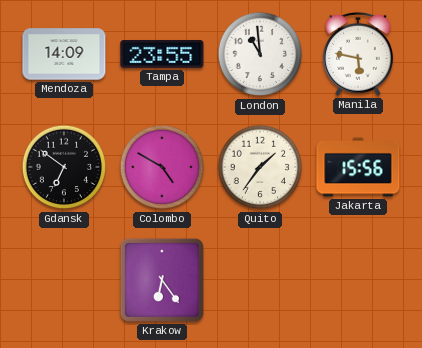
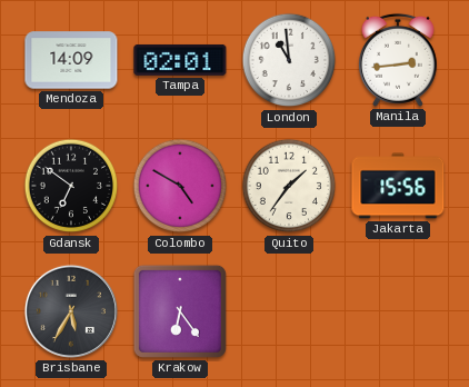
Tampa: 23:55 -> 02:01
Manila: 5:47 -> 2:44
Brisbane: none -> 5:35
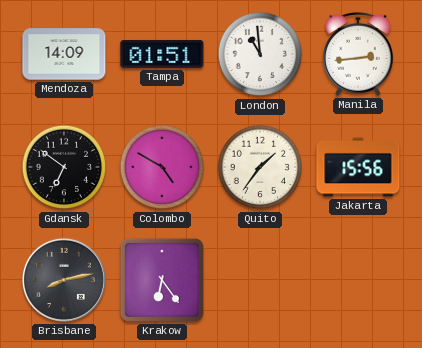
Tampa: 02:01 -> 01:51
Brisbane: 5:35 -> 8:13
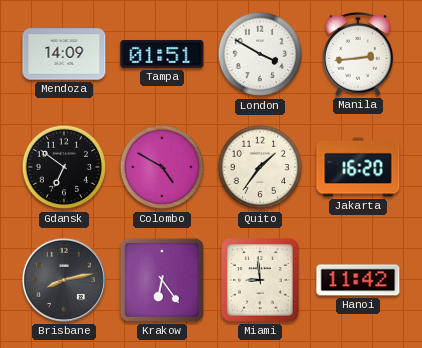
London: 10:59 -> 3:50
Jakarta: 15:56 -> 16:20
Miami: none -> 8:59
Hanoi: none -> 11:42
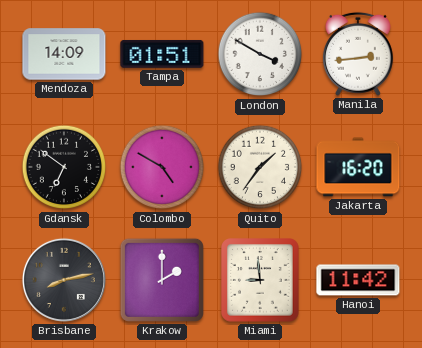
Krakow: 6:24 -> 2:00
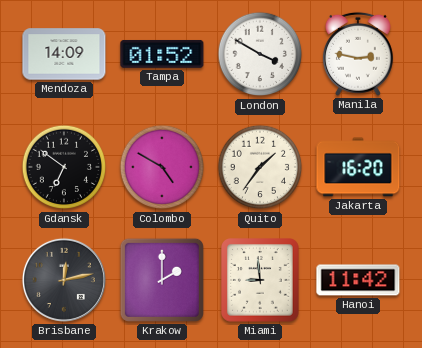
Tampa: 01:51 -> 01:52
Manila: 2:44 -> 2:47
Brisbane: 8:13 -> 12:13
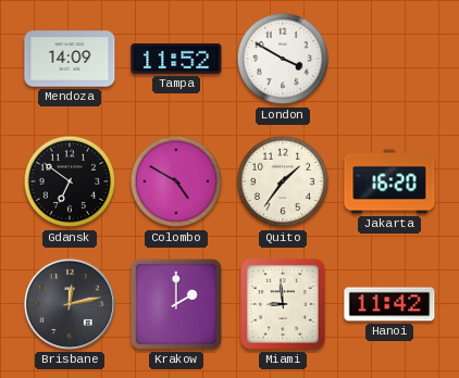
Tampa: 01:52 -> 11:52
Manila: 2:47 -> none
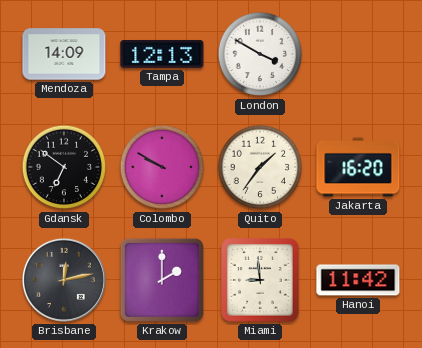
Tampa: 11:52 -> 12:13
Colombo: 4:50 -> 9:50
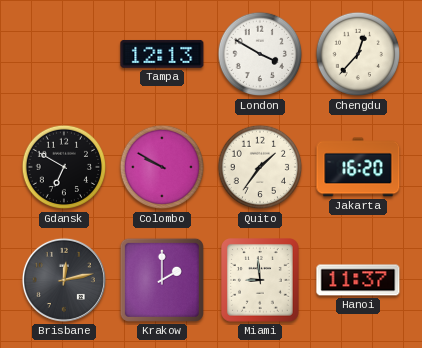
Mendoza: 14:09 -> none
Chengdu: none -> 12:37
Gdansk: 6:51 -> 6:50
Hanoi: 11:42 -> 11:37
